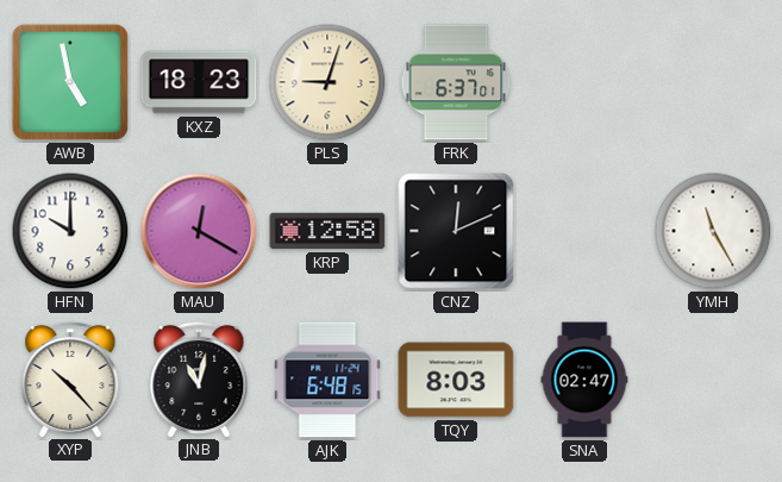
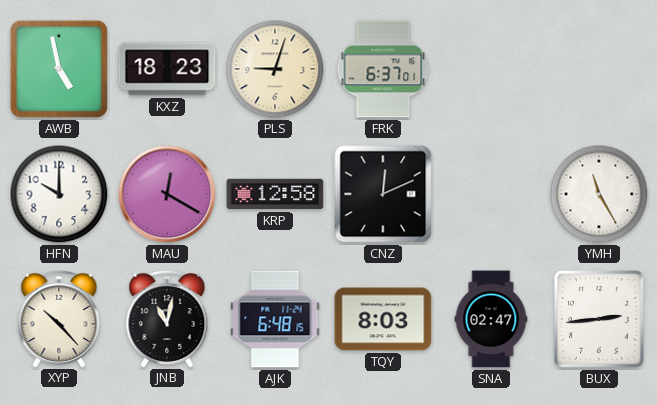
BUX: none -> 2:44
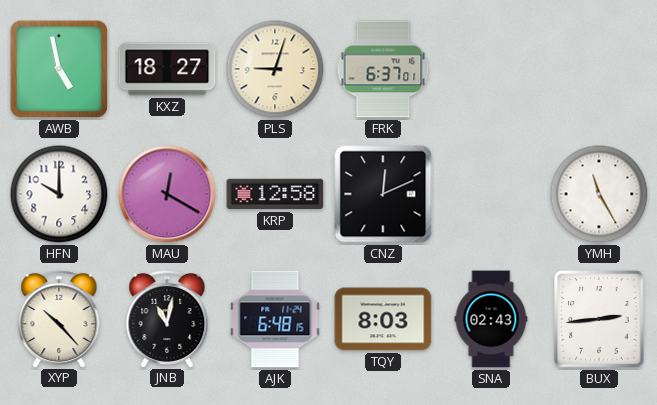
KXZ: 18:23 -> 18:27
SNA: 02:47 -> 02:43
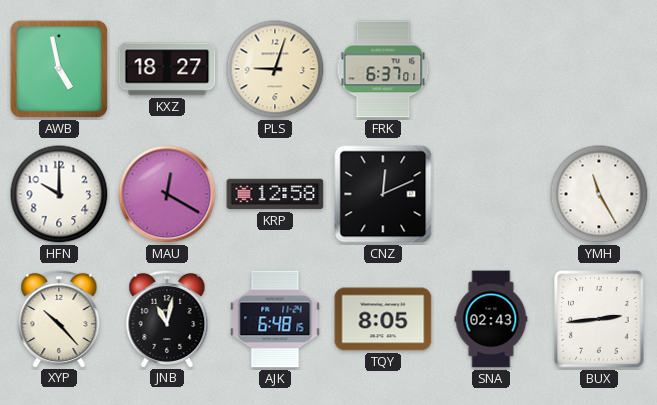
TQY: 8:03 -> 8:05
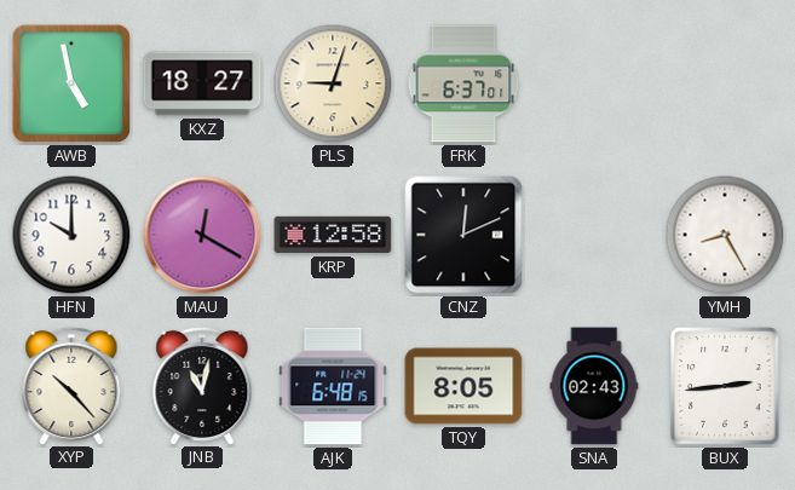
YMH: 11:25 -> 8:25
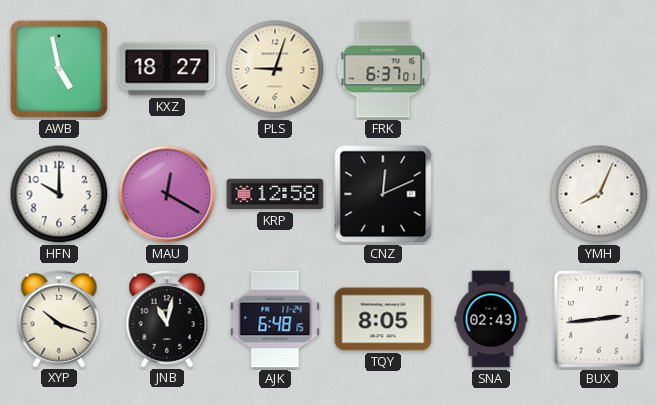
YMH: 8:25 -> 8:04
XYP: 10:23 -> 10:18
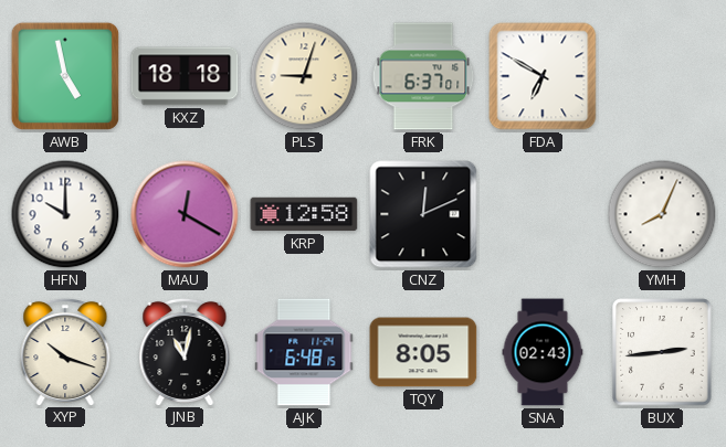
KXZ: 18:27 -> 18:18
FDA: none -> 6:50
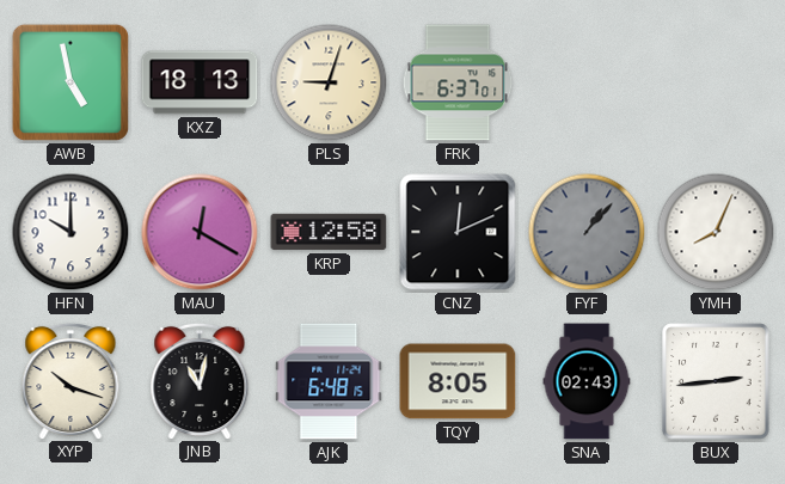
KXZ: 18:18 -> 18:13
FDA: 6:50 -> none
FYF: none -> 1:07
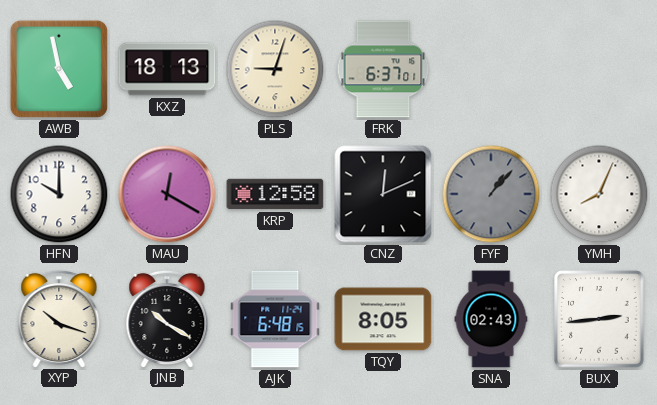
JNB: 11:02 -> 10:20
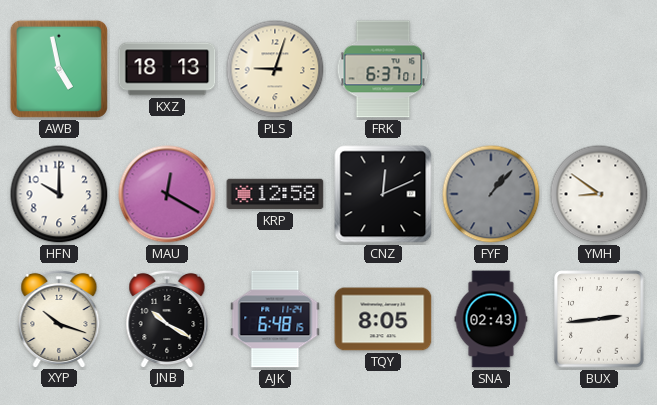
YMH: 8:04 -> 8:51
